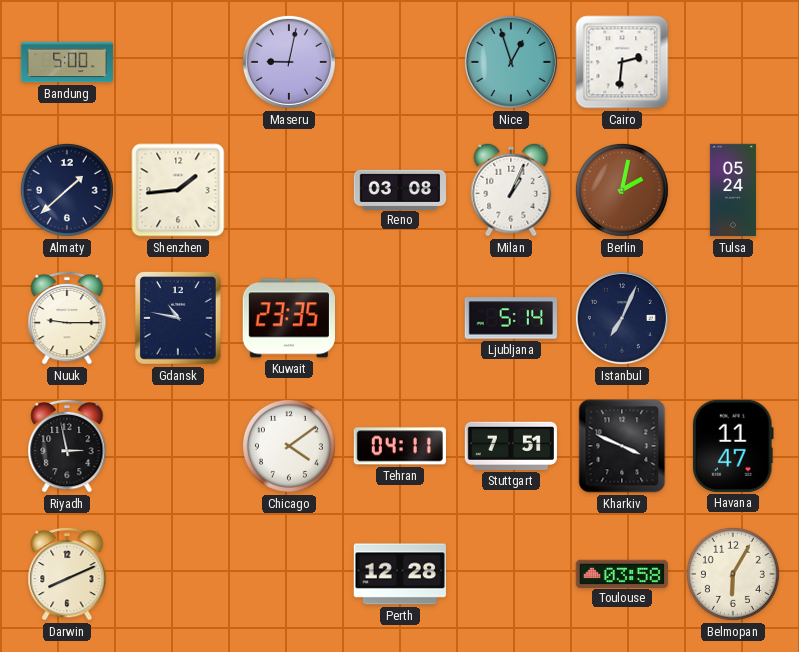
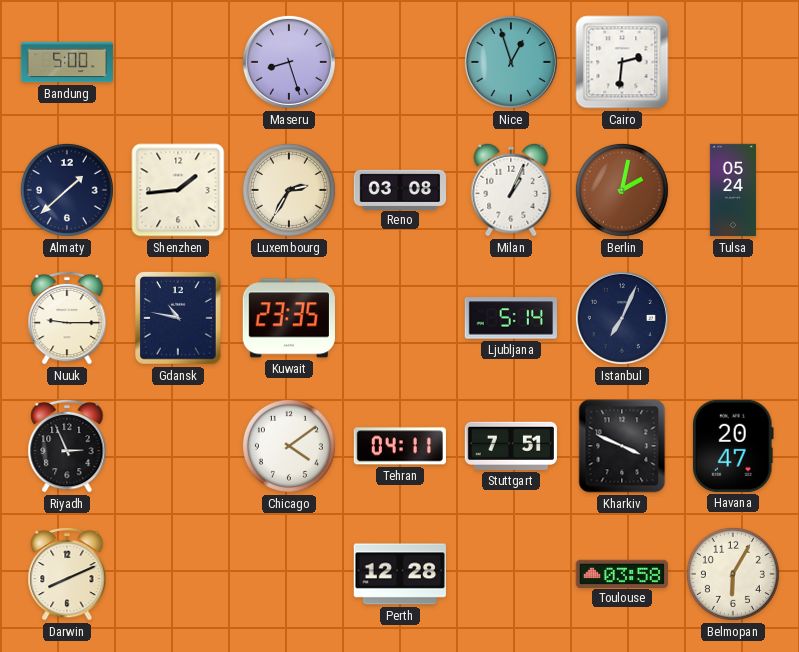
Maseru: 9:02 -> 8:27
Luxembourg: none -> 2:35
Riyadh: 2:58 -> 2:56
Havana: 11:47 -> 20:47
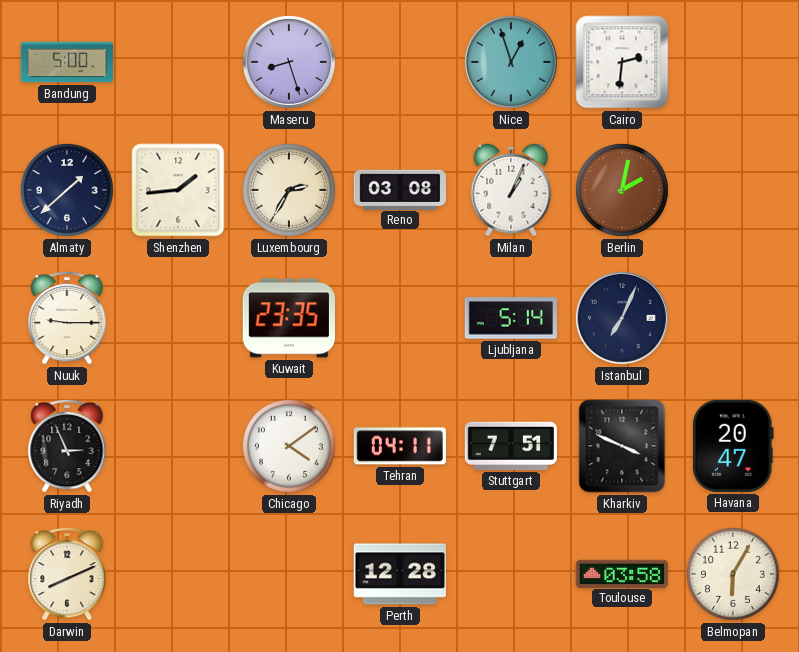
Tulsa: 05:24 -> none
Gdansk: 10:47 -> none
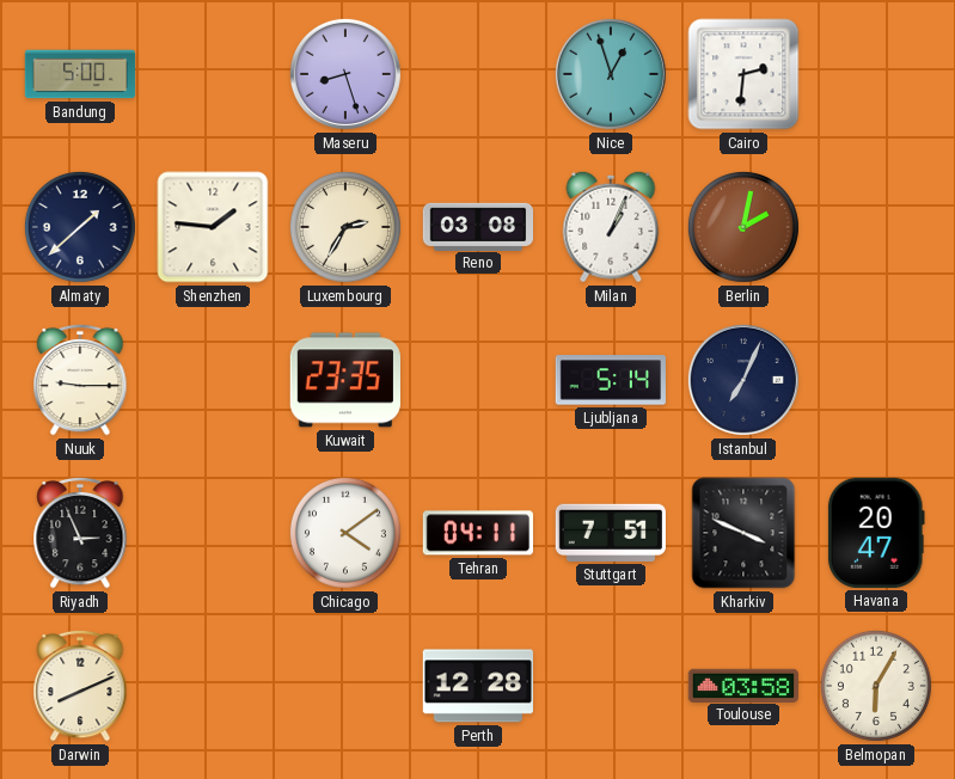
Shenzhen: 1:44 -> 1:46
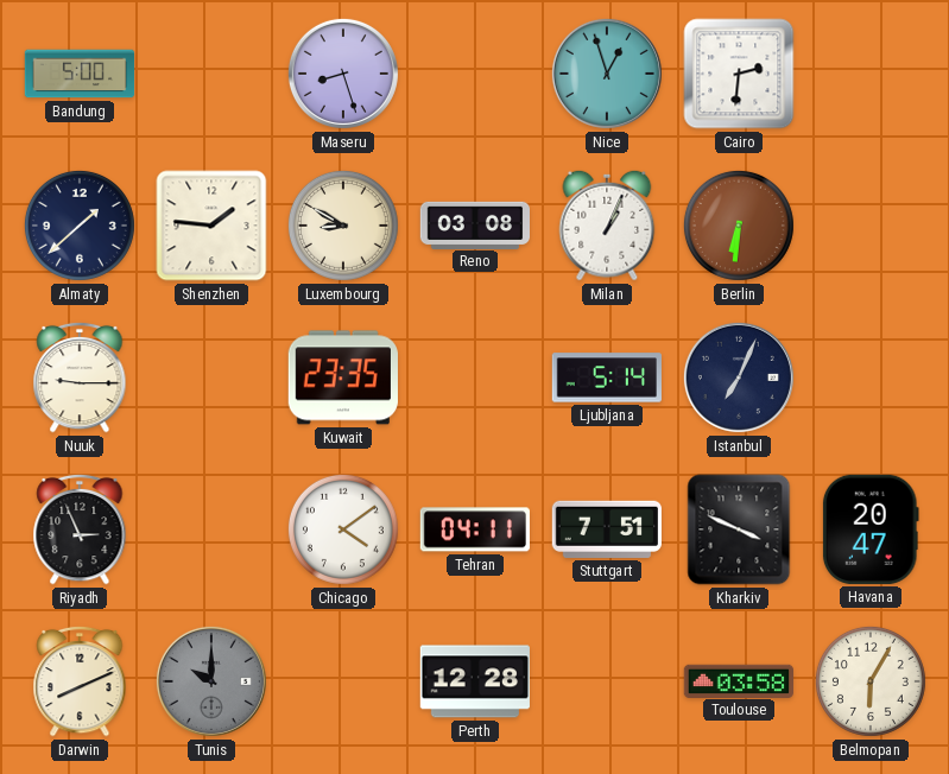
Luxembourg: 2:35 -> 8:50
Berlin: 2:02 -> 6:31
Tunis: none -> 10:00
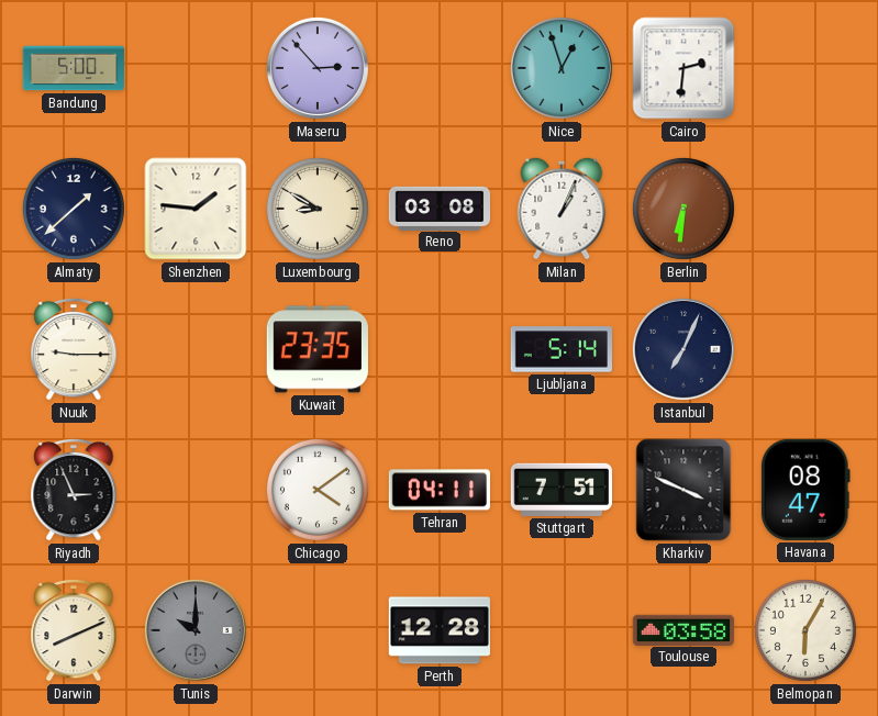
Maseru: 8:27 -> 2:53
Havana: 20:47 -> 08:47
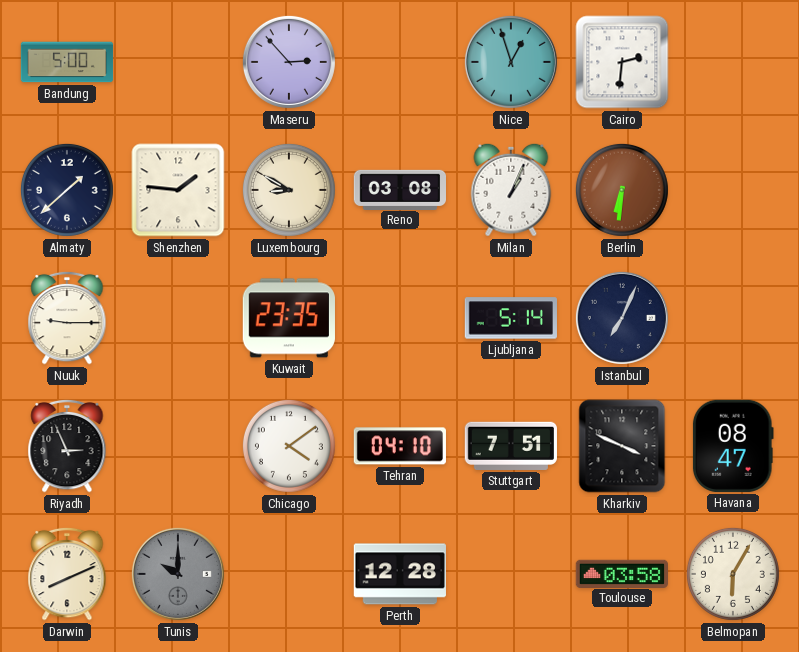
Tehran: 04:11 -> 04:10
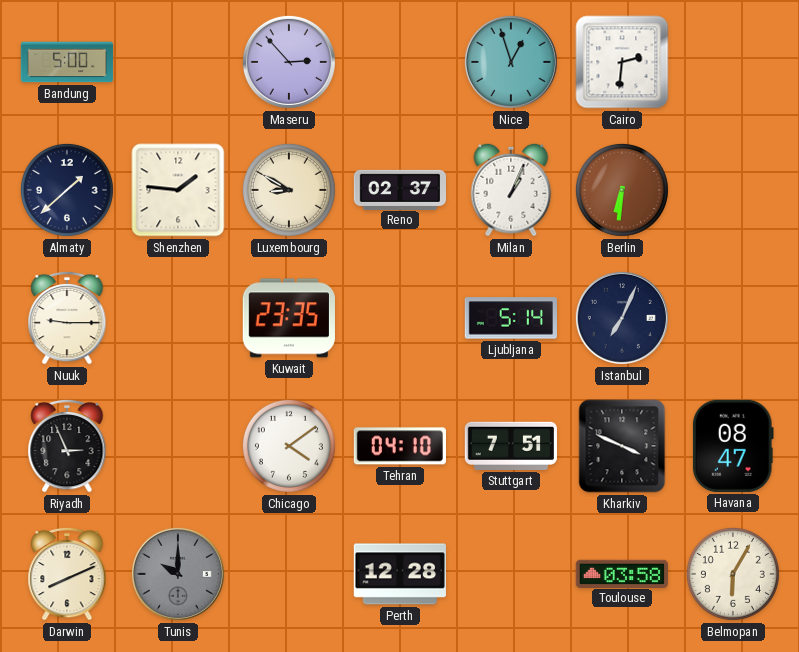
Reno: 03:08 -> 02:37
